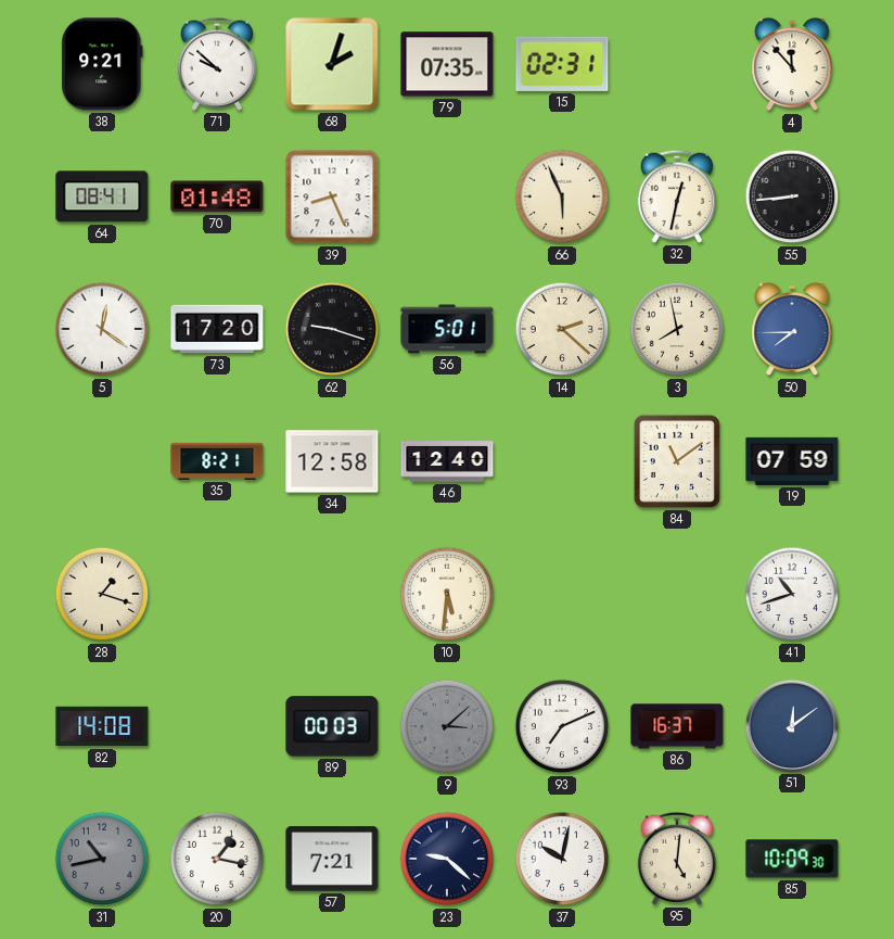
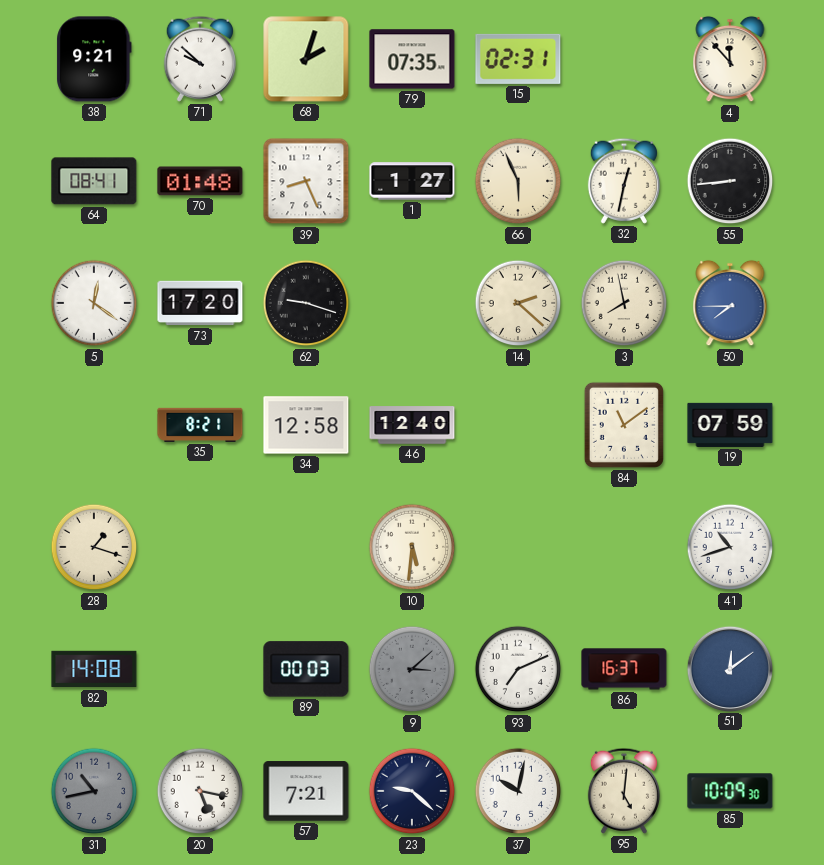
1: none -> 1:27
56: 5:01 -> none
20: 1:17 -> 5:17
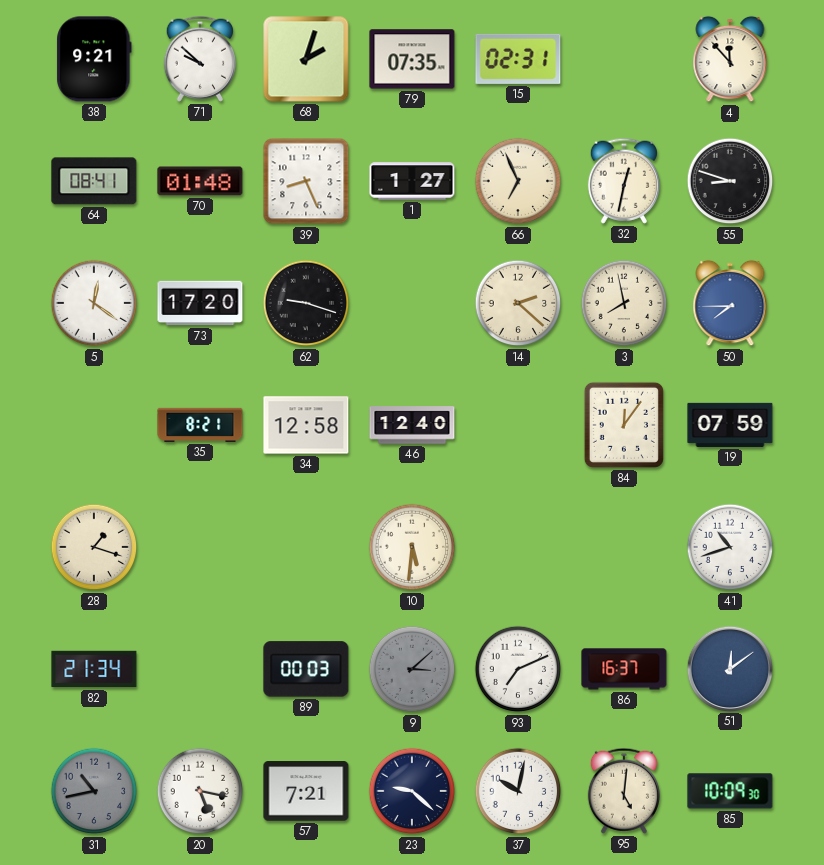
66: 5:56 -> 6:56
55: 8:44 -> 8:48
84: 11:09 -> 12:06
82: 14:08 -> 21:34
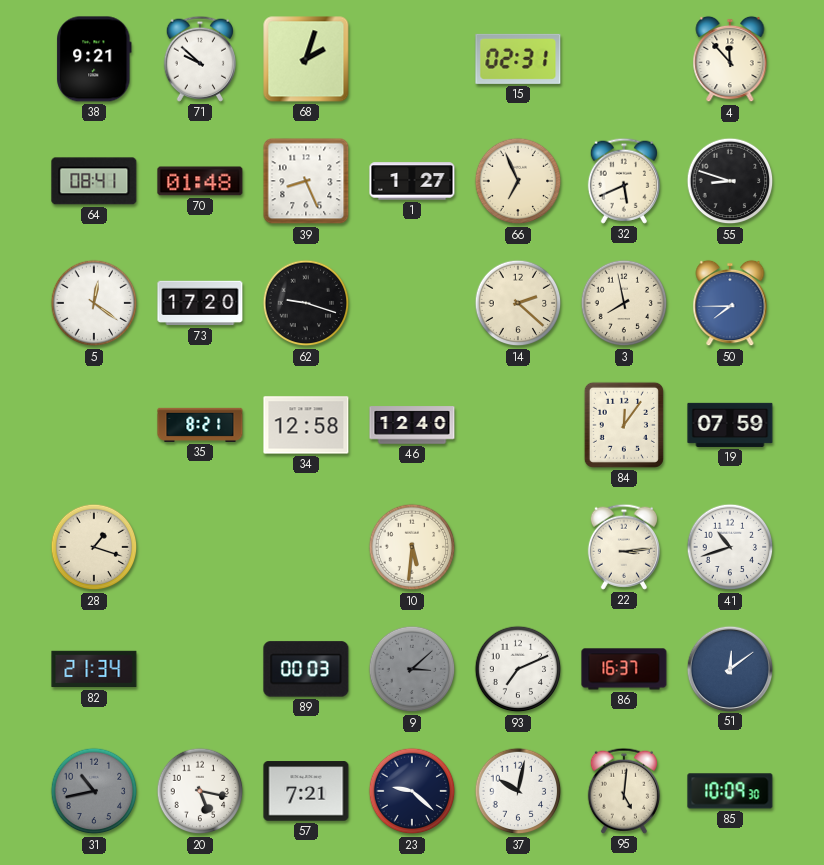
79: 07:35 -> none
32: 12:32 -> 5:41
22: none -> 3:14
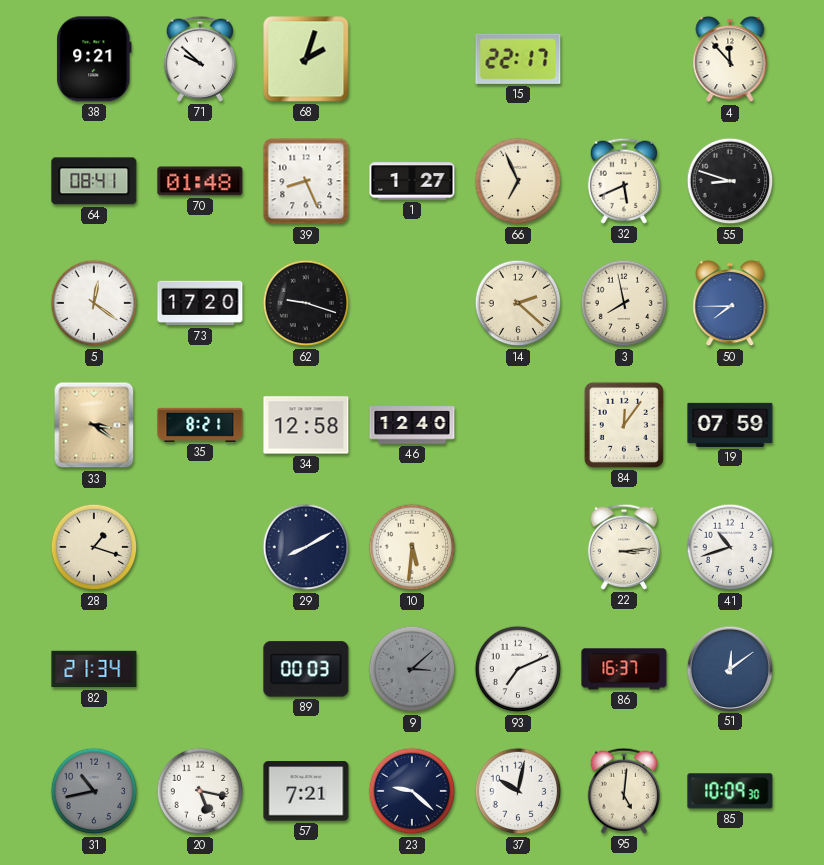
15: 02:31 -> 22:17
33: none -> 3:21
29: none -> 8:10
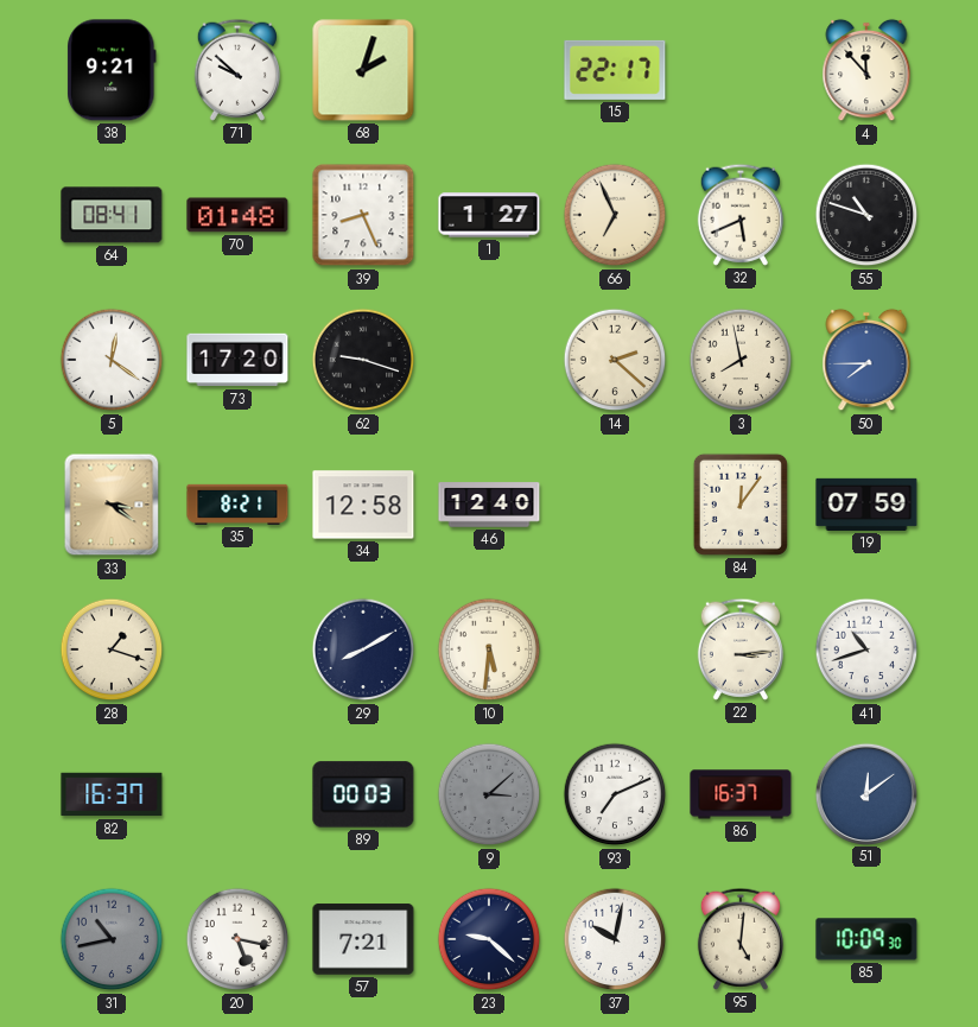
55: 8:48 -> 10:48
82: 21:34 -> 16:37
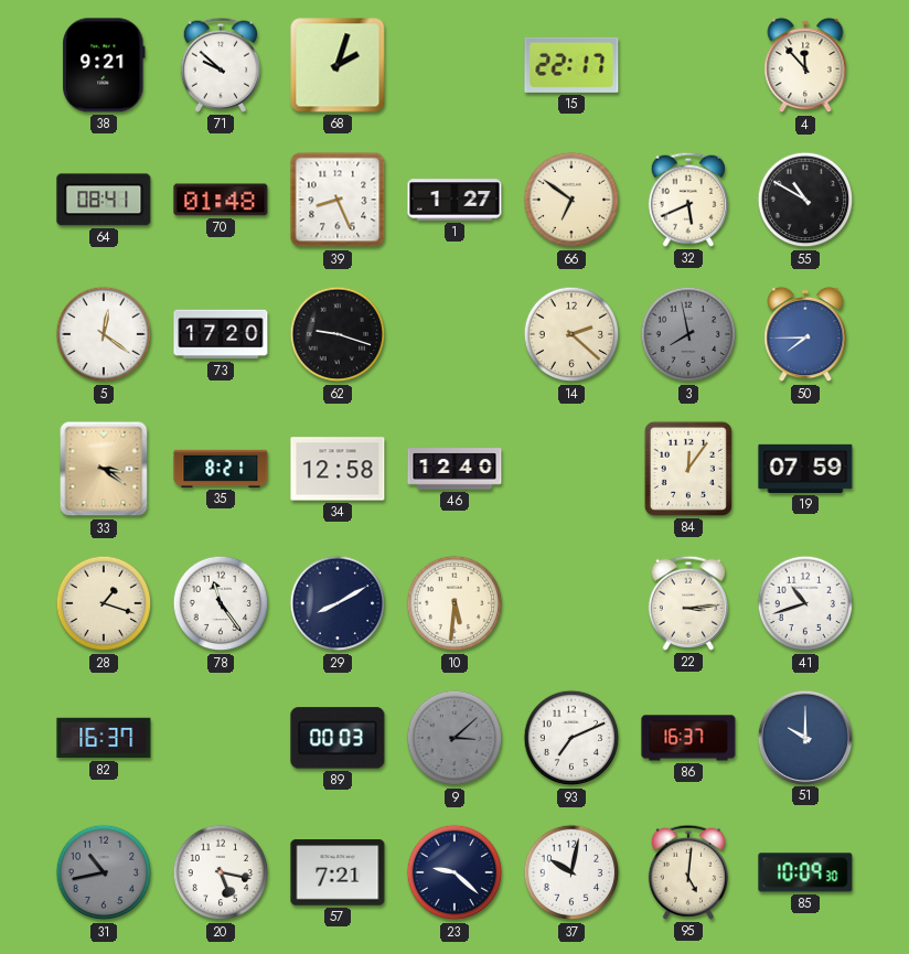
66: 6:56 -> 6:51
55: 10:48 -> 10:50
3 dial: cream -> grey
78: none -> 11:24
51: 12:09 -> 10:00
